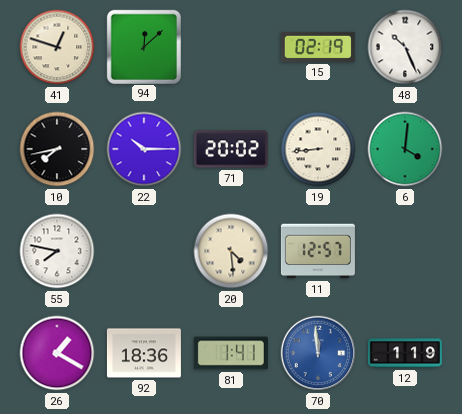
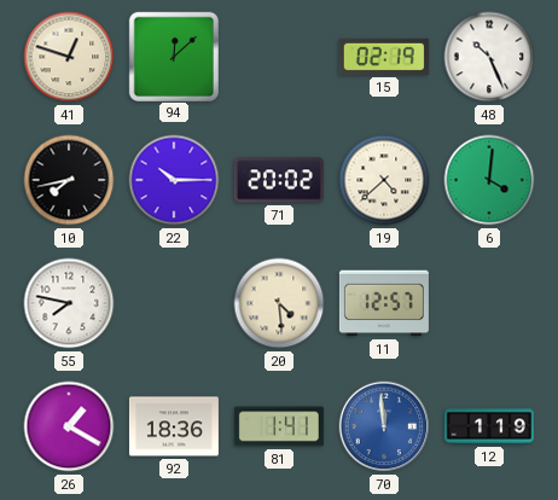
19: 8:44 -> 4:38
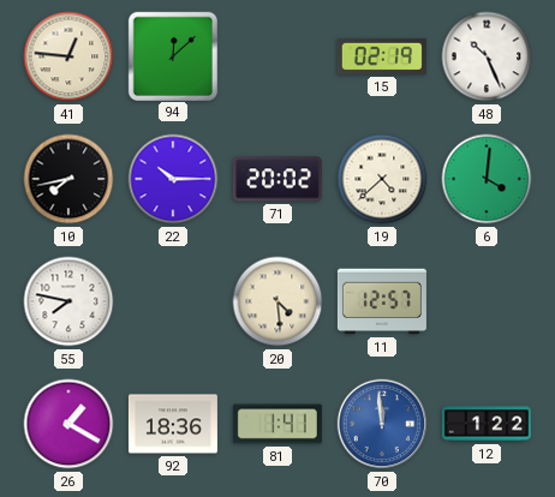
41: 12:48 -> 12:46
12: 1:19 -> 1:22
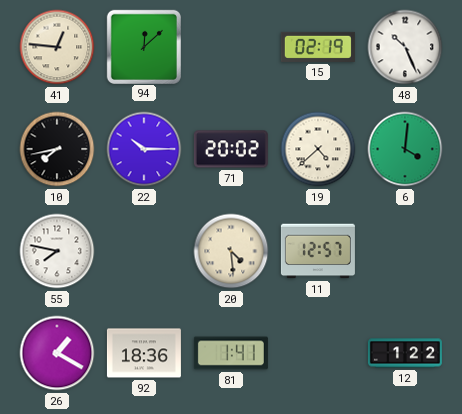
70: 11:59 -> none
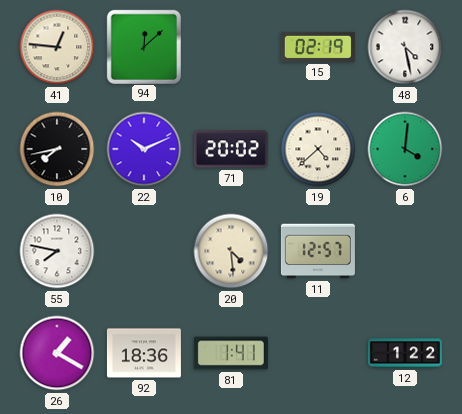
48: 10:26 -> 4:28
22: 10:15 -> 10:11
